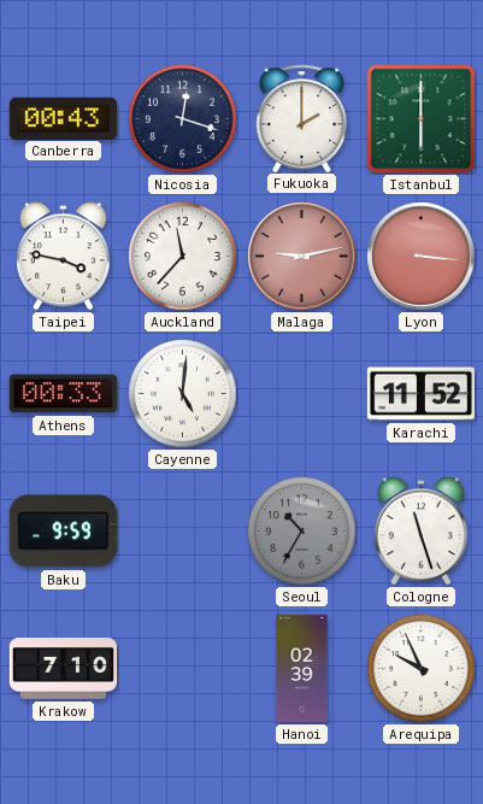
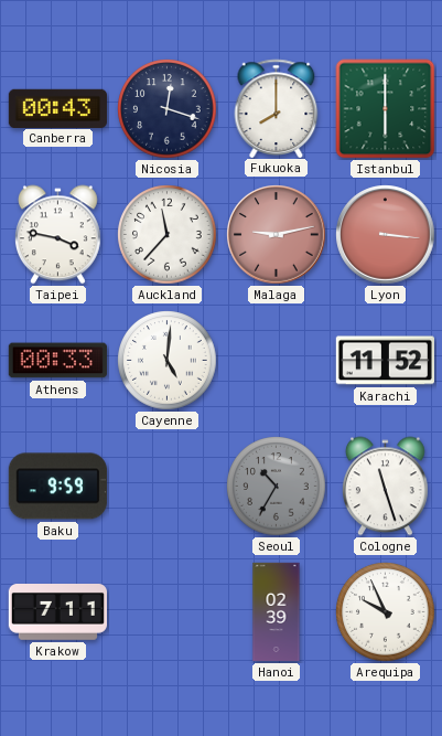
Fukuoka: 2:00 -> 8:00
Krakow: 7:10 -> 7:11
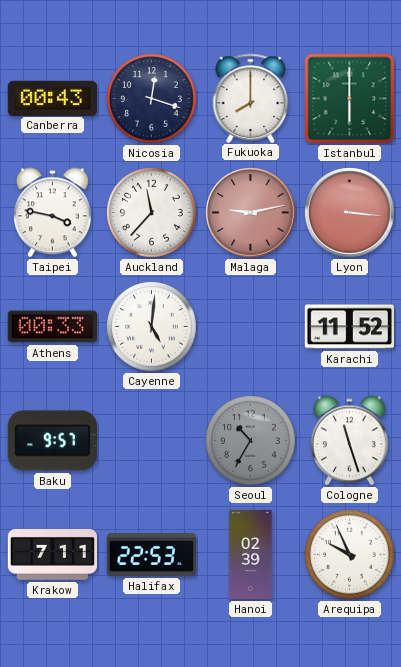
Baku: 9:59 -> 9:57
Halifax: none -> 22:53
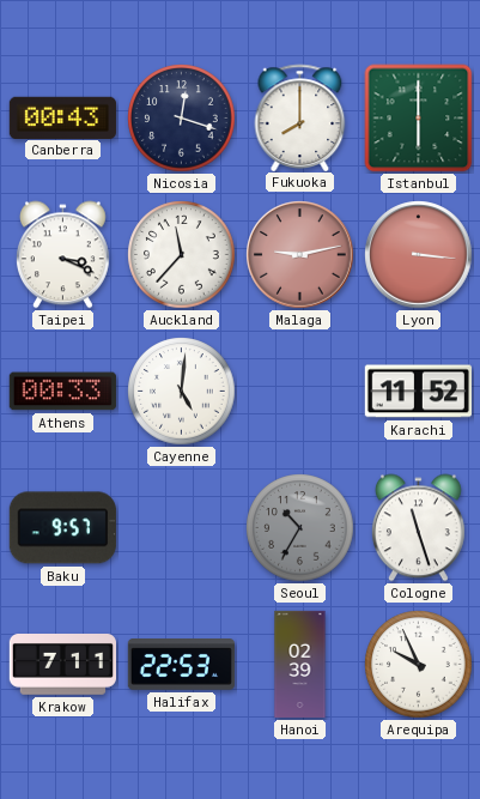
Taipei: 3:47 -> 3:19
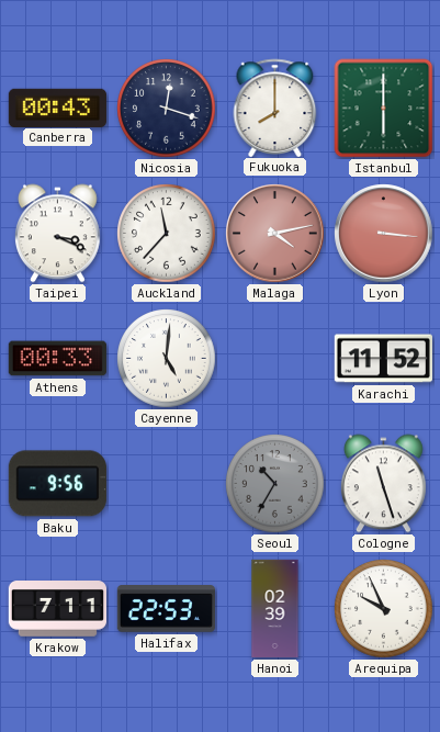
Malaga: 9:13 -> 4:13
Baku: 9:57 -> 9:56
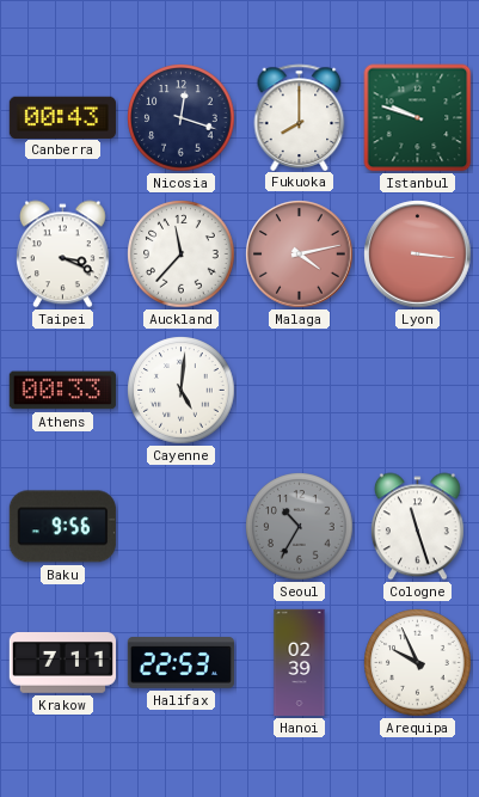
Istanbul: 6:00 -> 9:48
Karachi: 11:52 -> none
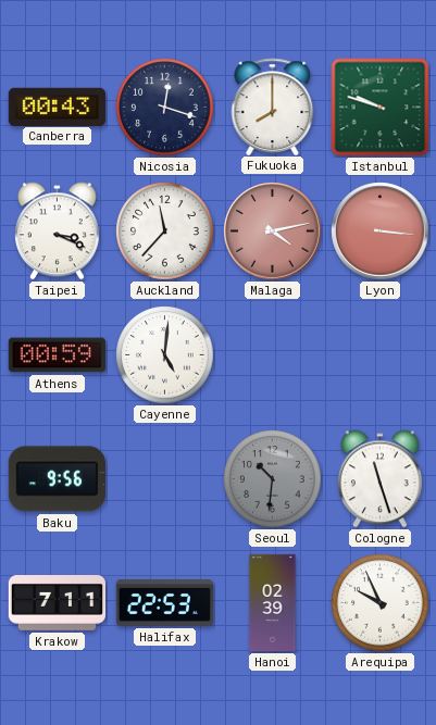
Athens: 00:33 -> 00:59
Seoul: 10:35 -> 10:31
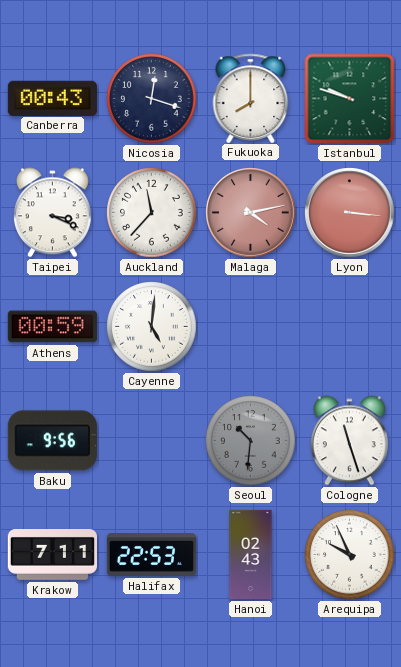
Hanoi: 02:39 -> 02:43
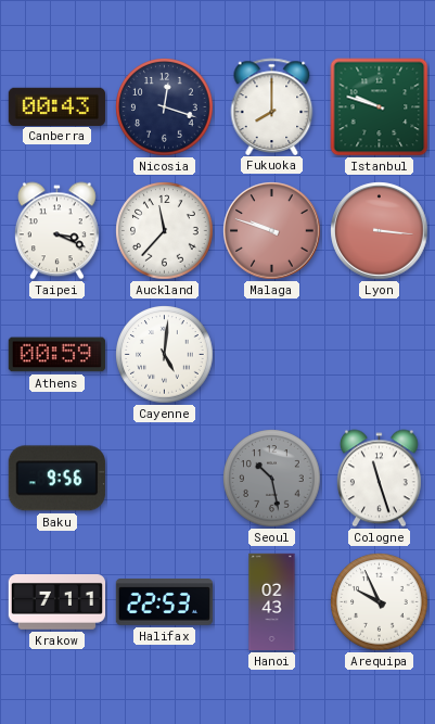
Malaga: 4:13 -> 9:48
Seoul: 10:31 -> 10:28
